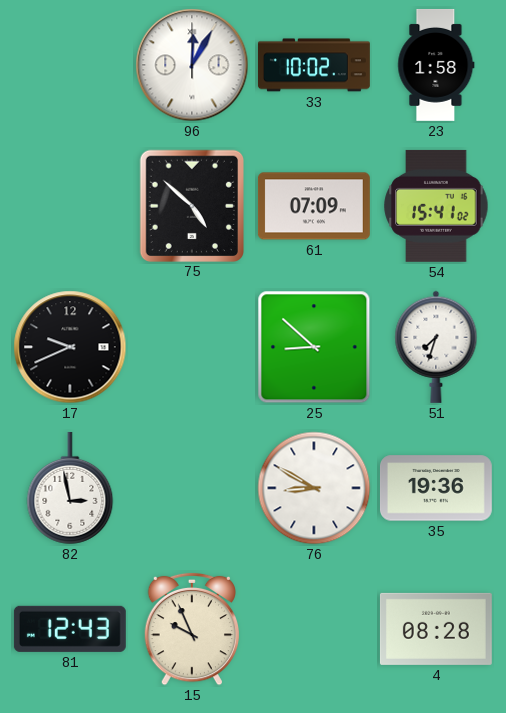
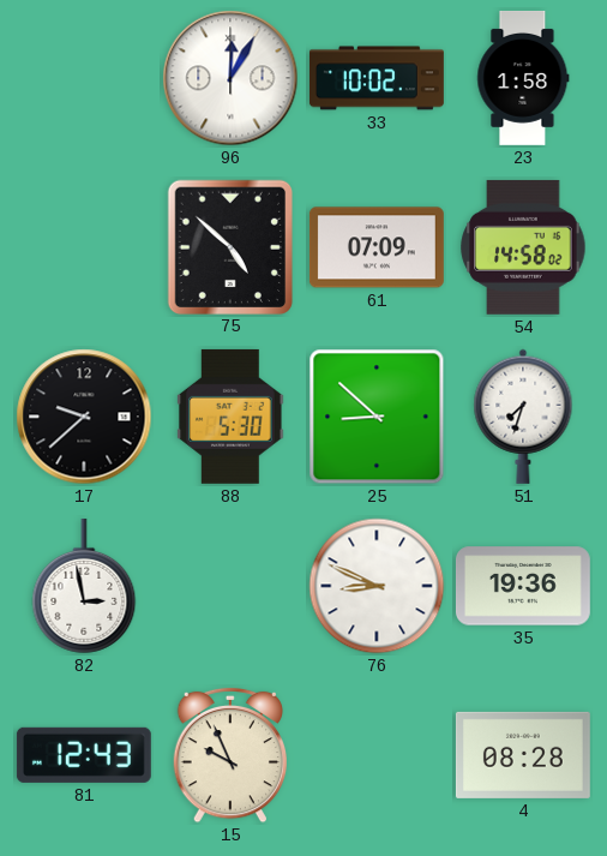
54: 15:41 -> 14:58
17: 9:41 -> 9:38
88: none -> 5:30
76: 8:50 -> 8:49
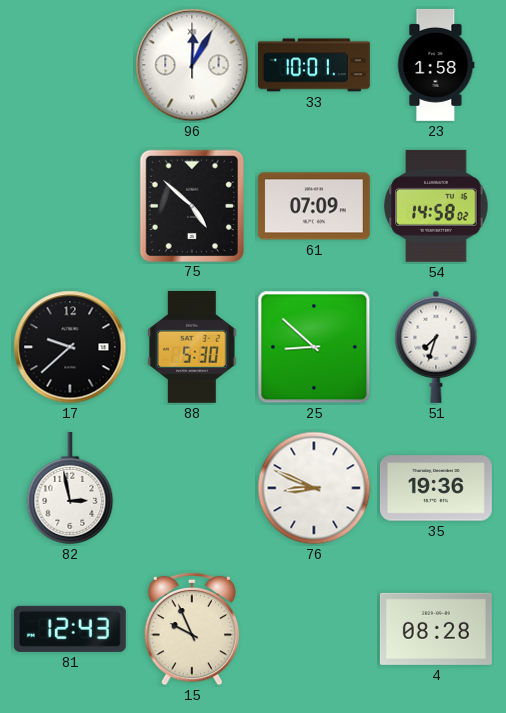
33: 10:02 -> 10:01
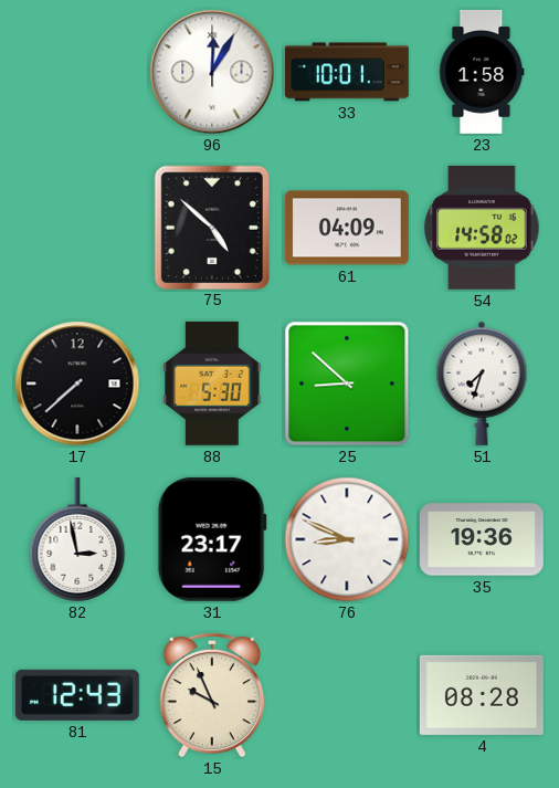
61: 07:09 -> 04:09
17: 9:38 -> 7:38
31: none -> 23:17
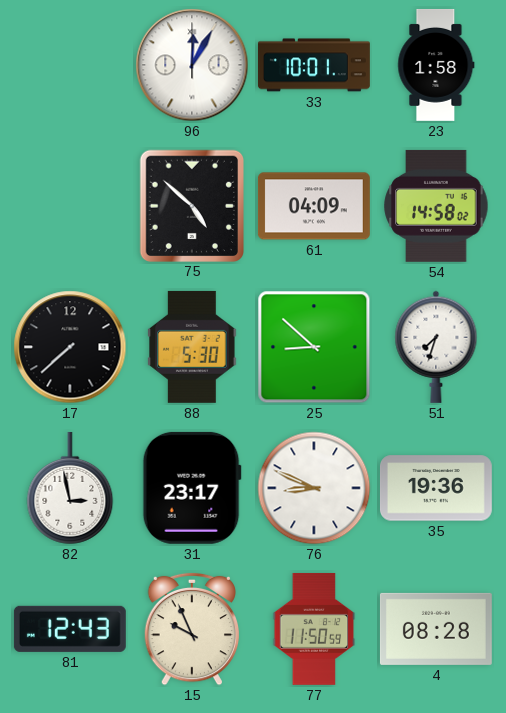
77: none -> 11:50
